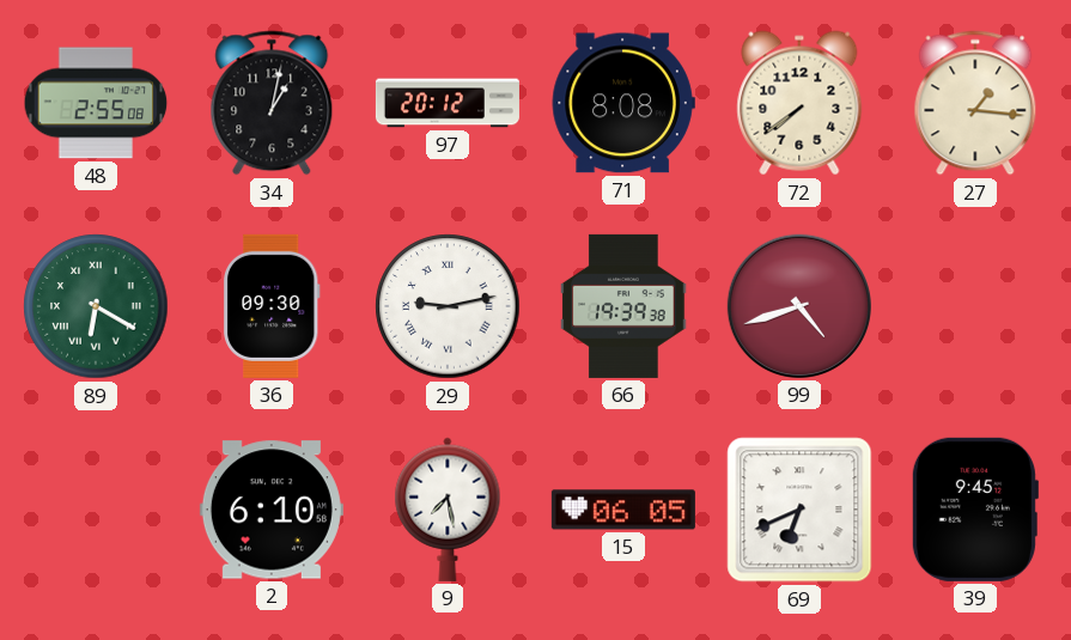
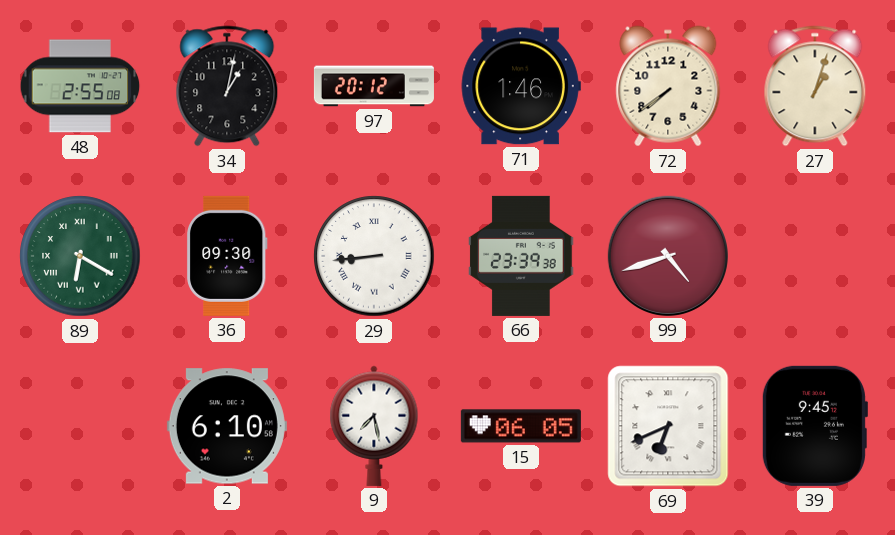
71: 8:08 -> 1:46
27: 1:16 -> 1:03
29: 9:13 -> 8:44
66: 19:39 -> 23:39
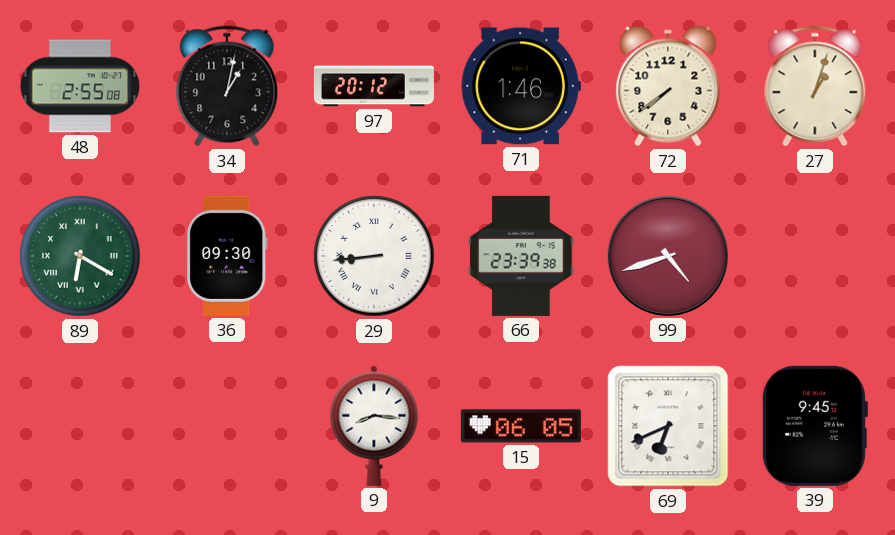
2: 6:10 -> none
9: 7:28 -> 8:16
